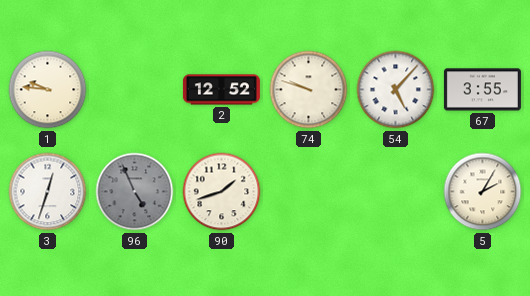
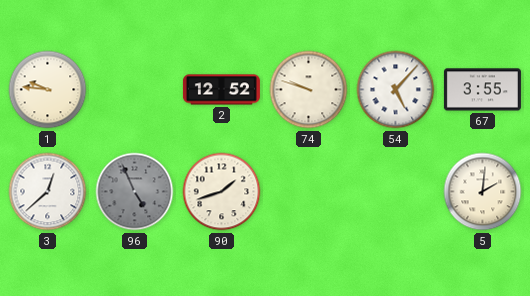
3: 12:33 -> 12:38
5: 2:05 -> 2:01
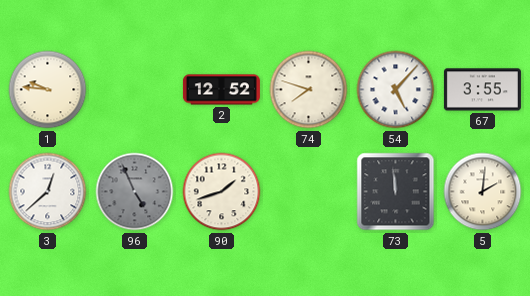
74: 9:48 -> 7:48
73: none -> 11:59
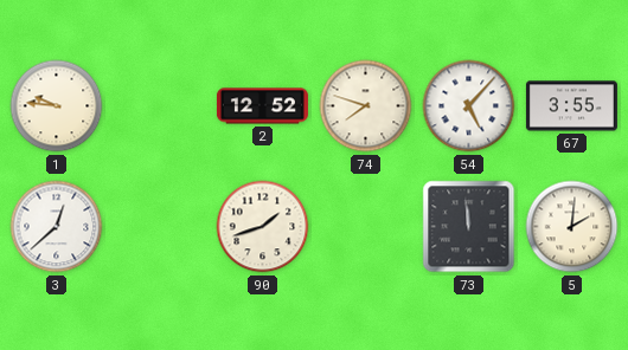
96: 4:56 -> none
